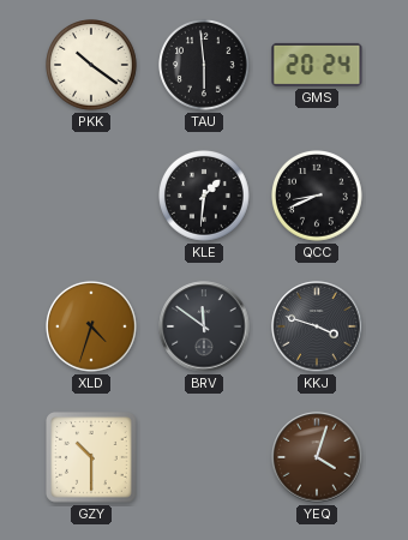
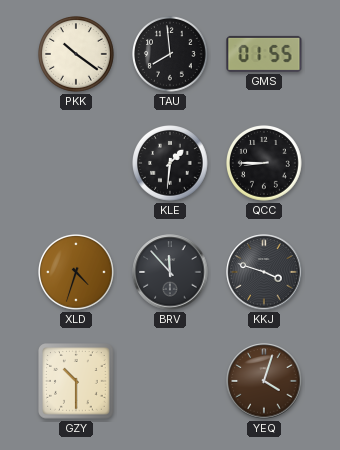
TAU: 5:59 -> 7:59
GMS: 20:24 -> 01:55
QCC: 8:41 -> 8:45
BRV: 11:51 -> 11:53
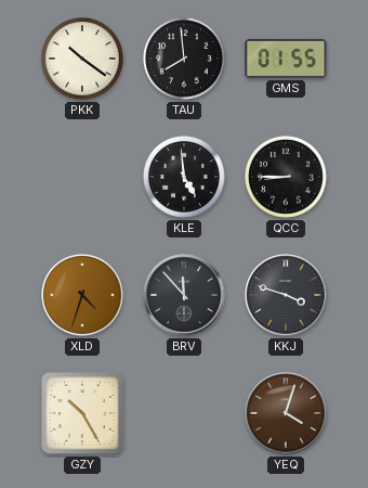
KLE: 1:31 -> 4:59
GZY: 10:30 -> 10:25
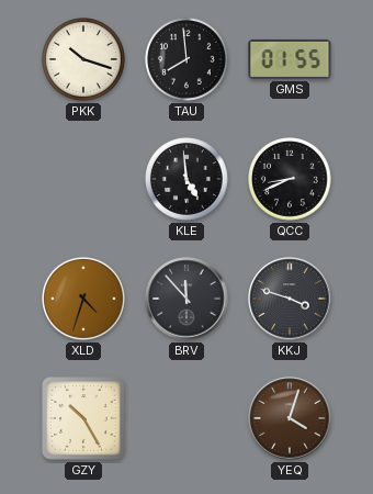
PKK: 10:21 -> 10:18
QCC: 8:45 -> 8:41
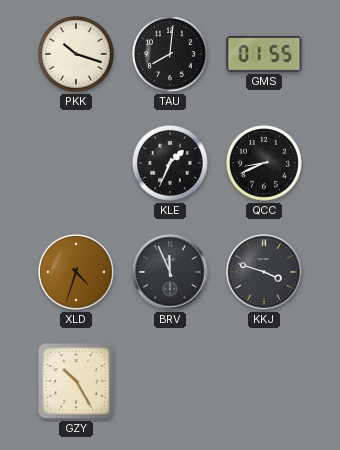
TAU: 7:59 -> 8:01
KLE: 4:59 -> 1:34
BRV: 11:53 -> 11:56
YEQ: 4:03 -> none
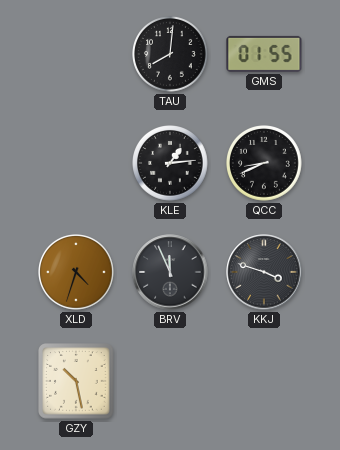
PKK: 10:18 -> none
KLE: 1:34 -> 1:14
GZY: 10:25 -> 10:28
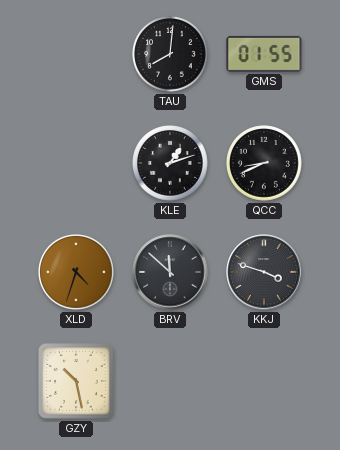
KLE: 1:14 -> 1:12
BRV: 11:56 -> 11:52
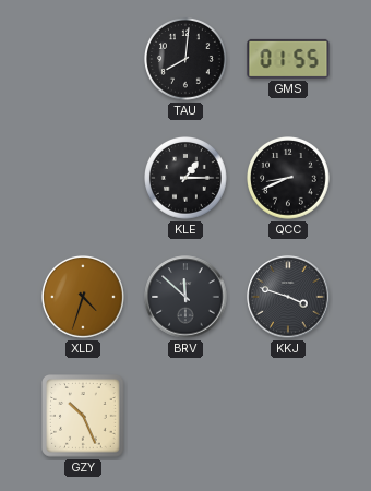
KLE: 1:12 -> 1:15
GZY: 10:28 -> 10:26
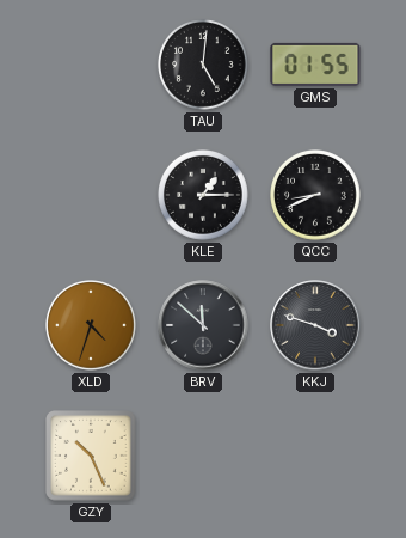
TAU: 8:01 -> 5:01
